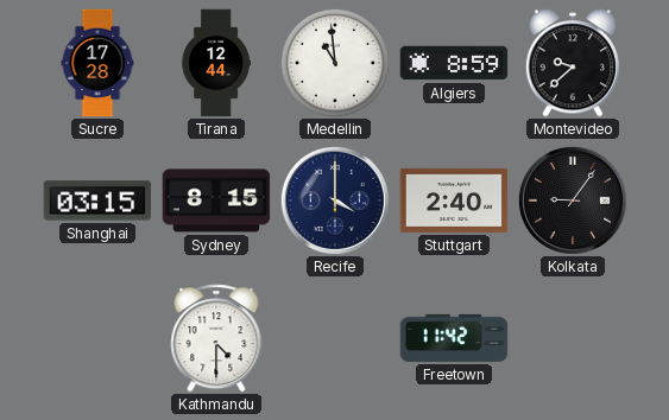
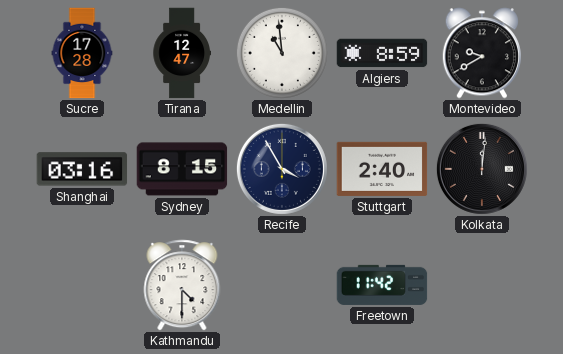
Tirana: 12:44 -> 12:47
Montevideo: 9:38 -> 9:40
Shanghai: 03:15 -> 03:16
Recife: 4:00 -> 3:55
Kolkata: 9:06 -> 12:01
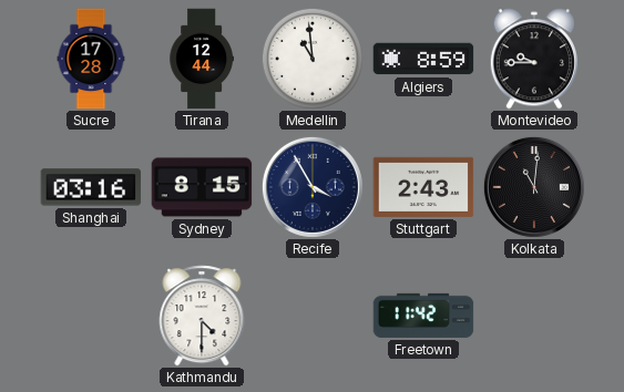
Tirana: 12:47 -> 12:44
Montevideo: 9:40 -> 9:45
Stuttgart: 2:40 -> 2:43
Kolkata: 12:01 -> 11:01
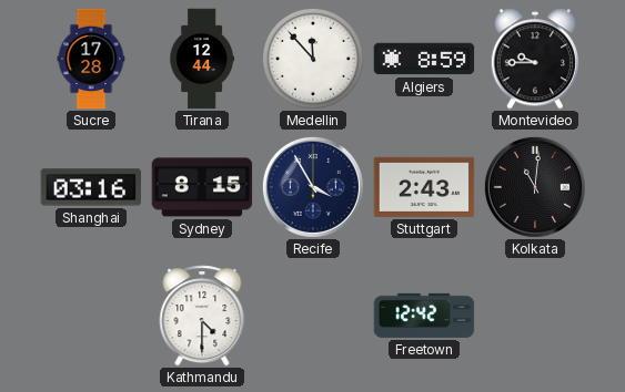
Medellin: 10:59 -> 11:53
Freetown: 11:42 -> 12:42
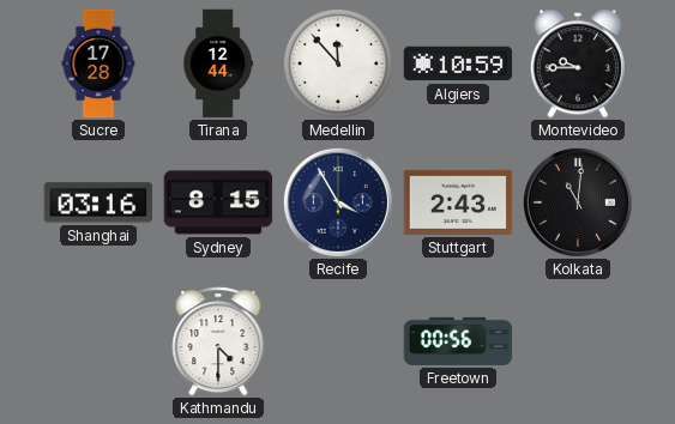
Algiers: 8:59 -> 10:59
Freetown: 12:42 -> 00:56
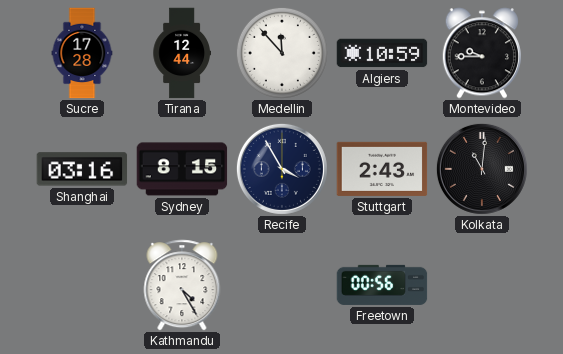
Kathmandu: 4:30 -> 4:25
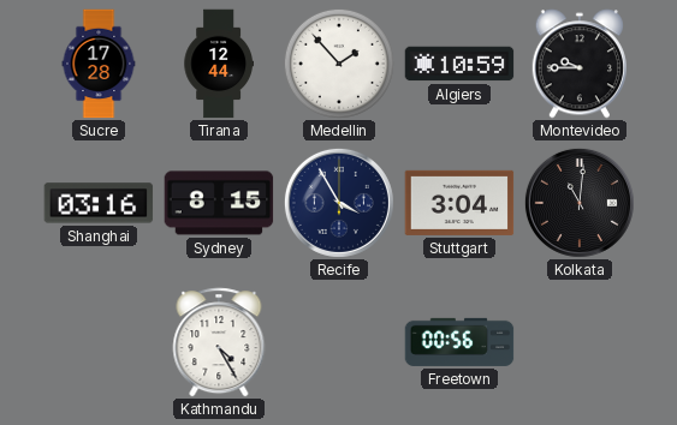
Medellin: 11:53 -> 1:53
Stuttgart: 2:43 -> 3:04
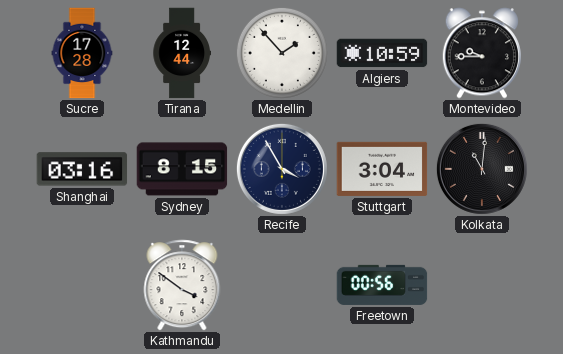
Kathmandu: 4:25 -> 3:51
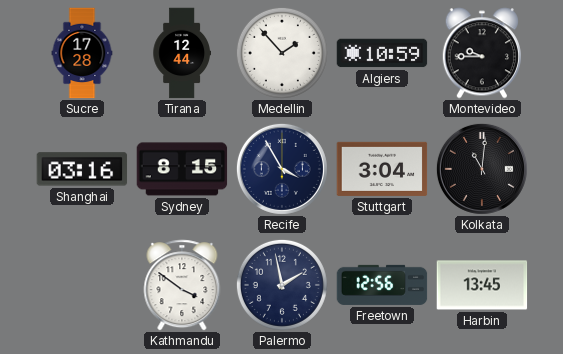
Palermo: none -> 1:58
Freetown: 00:56 -> 12:56
Harbin: none -> 13:45
